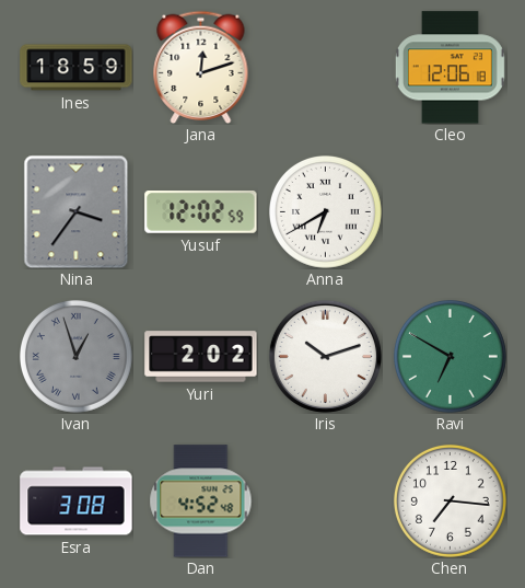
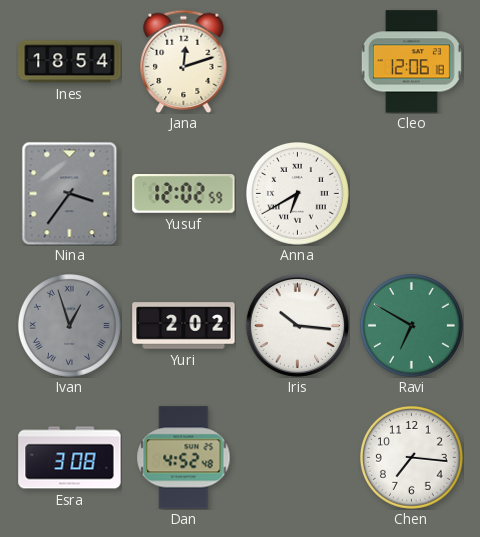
Ines: 18:59 -> 18:54
Iris: 10:12 -> 10:16
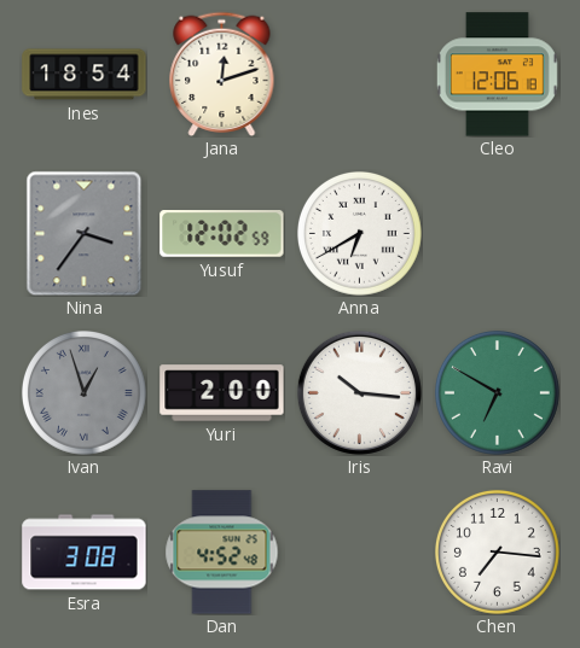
Yuri: 2:02 -> 2:00
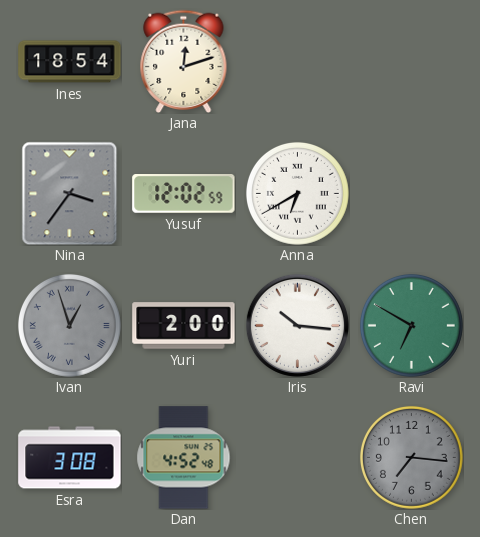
Cleo: 12:06 -> none
Chen dial: white -> grey
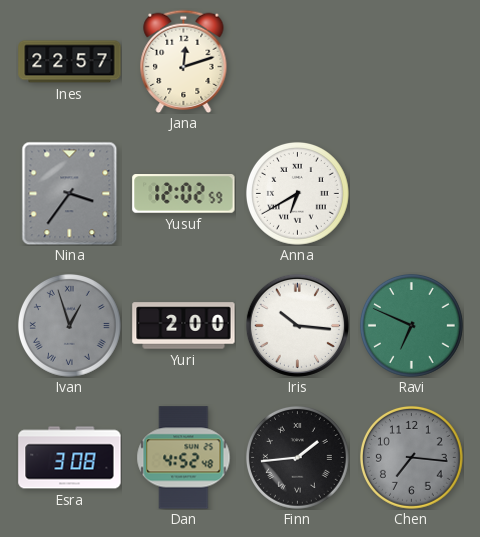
Ines: 18:54 -> 22:57
Ravi: 6:50 -> 6:49
Finn: none -> 1:44
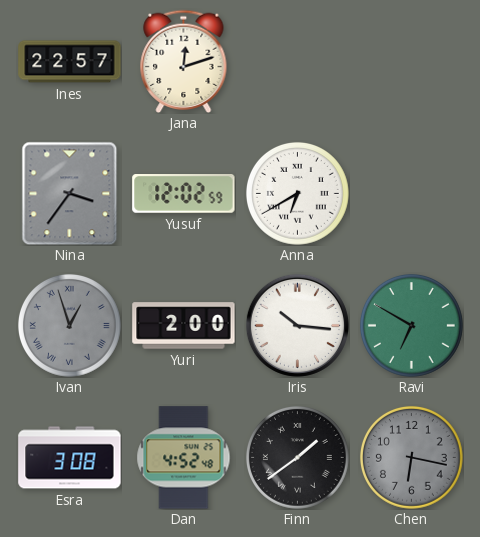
Ravi: 6:49 -> 6:50
Finn: 1:44 -> 1:39
Chen: 7:16 -> 6:17
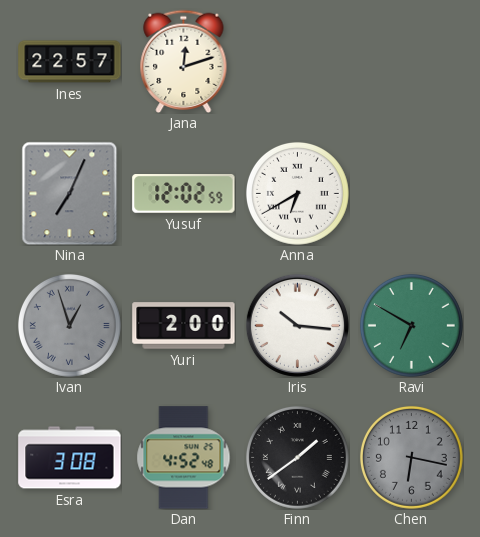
Nina: 3:36 -> 7:04
